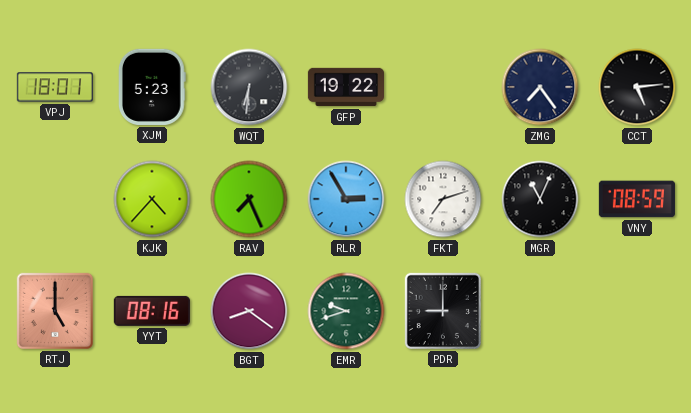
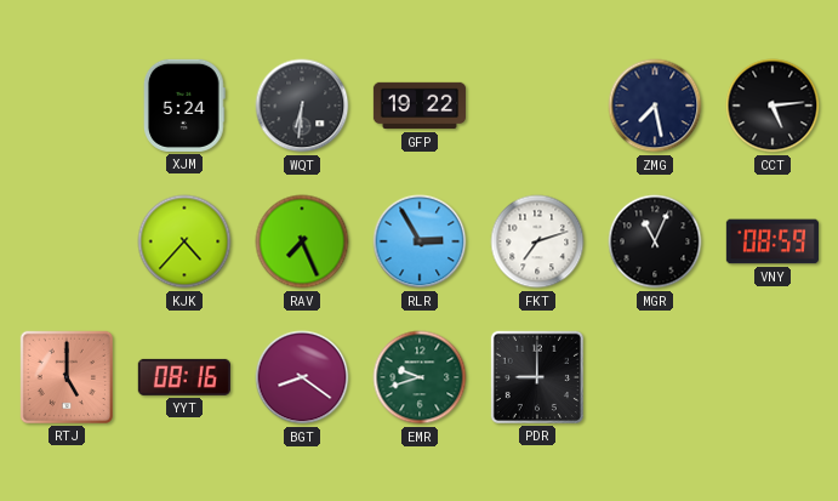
VPJ: 18:01 -> none
XJM: 5:23 -> 5:24
ZMG: 7:24 -> 7:28
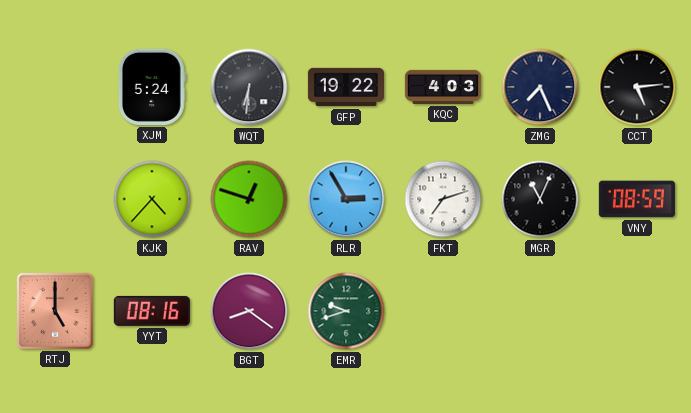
KQC: none -> 4:03
ZMG: 7:28 -> 7:26
RAV: 7:26 -> 12:48
PDR: 9:00 -> none
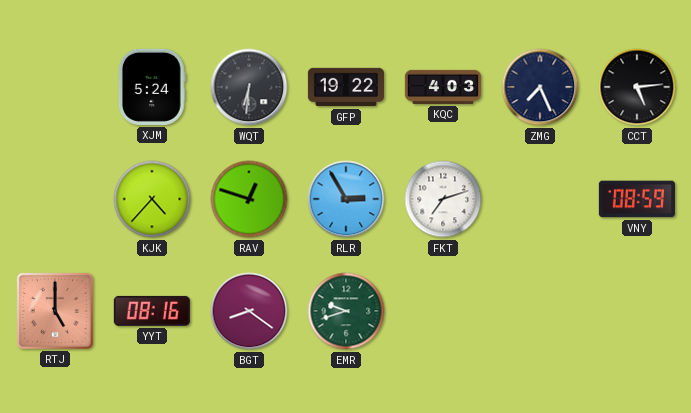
MGR: 11:04 -> none
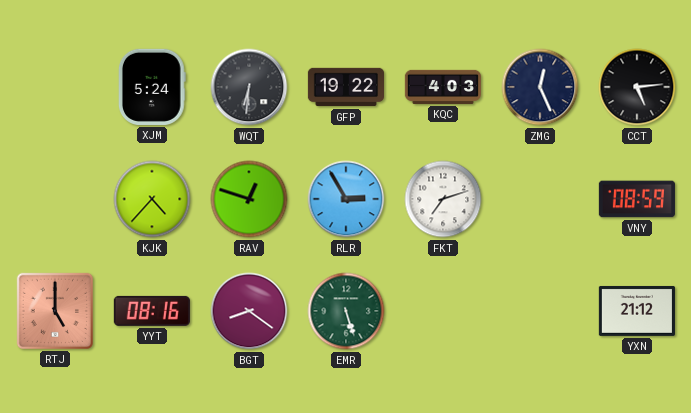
ZMG: 7:26 -> 12:26
EMR: 9:42 -> 5:27
YXN: none -> 21:12
